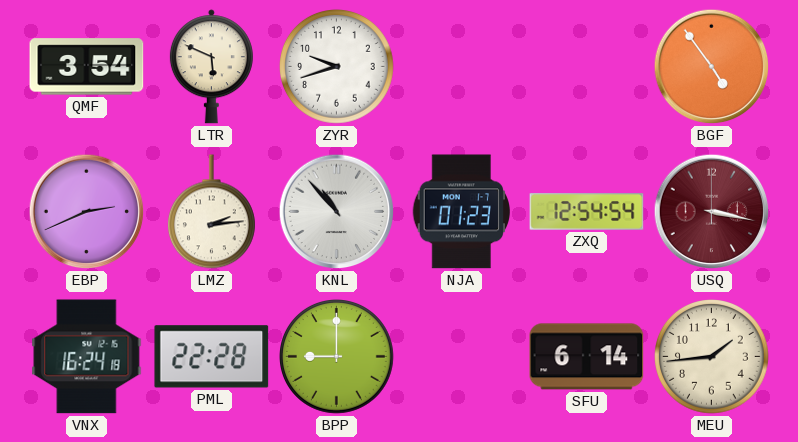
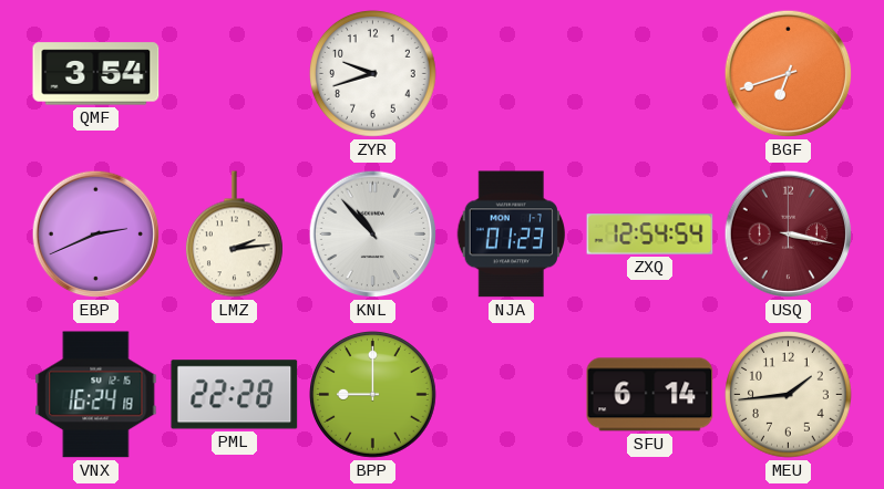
LTR: 5:49 -> none
BGF: 4:54 -> 6:42
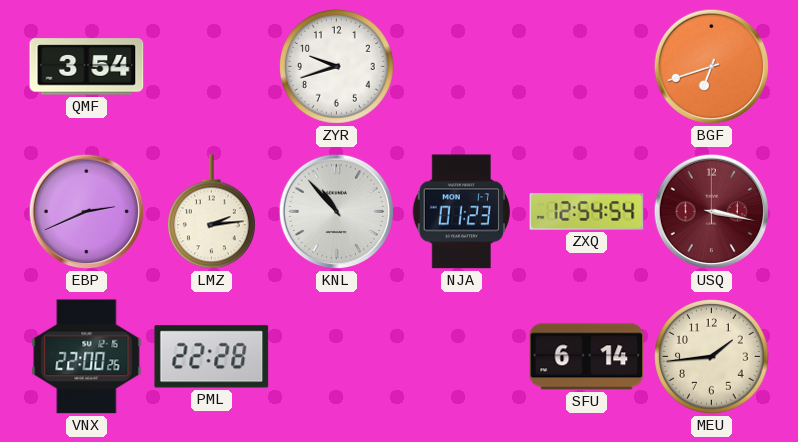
VNX: 16:24 -> 22:00
BPP: 9:00 -> none
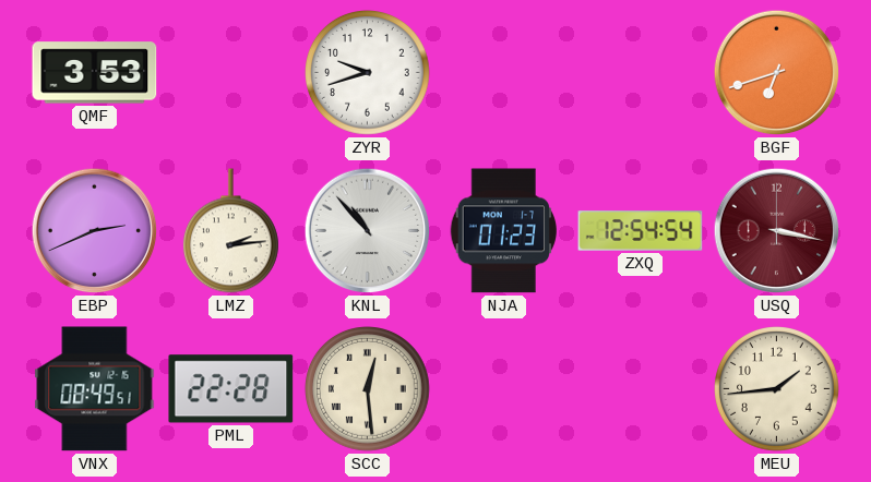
QMF: 3:54 -> 3:53
VNX: 22:00 -> 08:49
SCC: none -> 12:29
SFU: 6:14 -> none
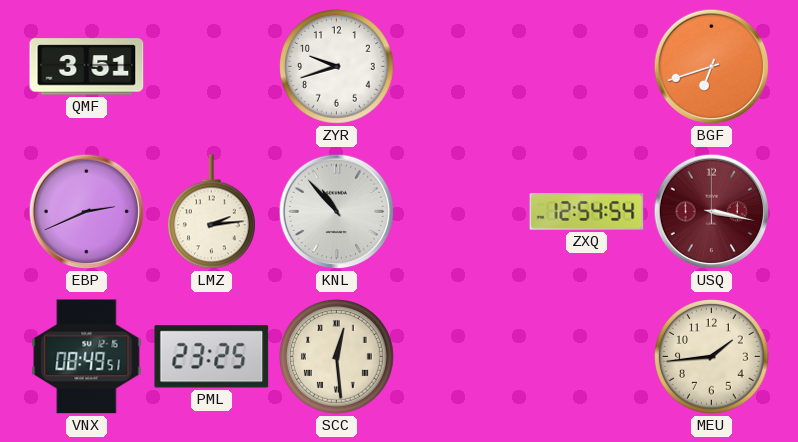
QMF: 3:53 -> 3:51
NJA: 01:23 -> none
PML: 22:28 -> 23:25
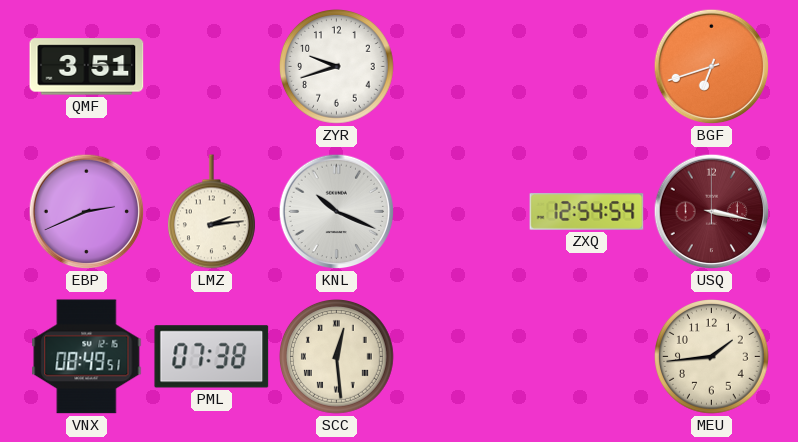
KNL: 10:53 -> 10:19
PML: 23:25 -> 07:38
